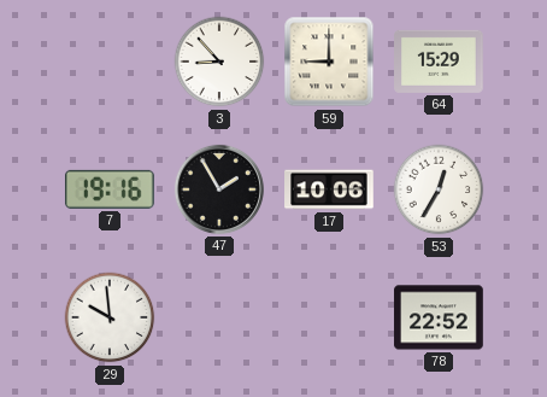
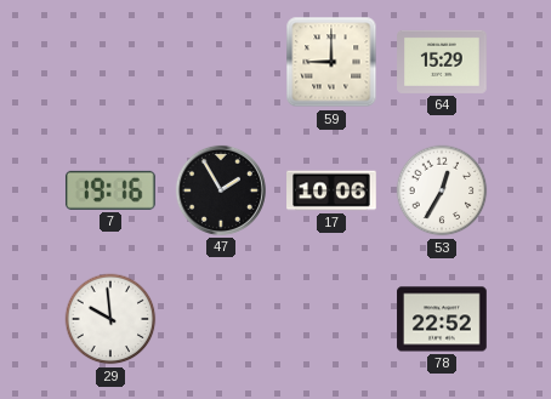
3: 8:53 -> none
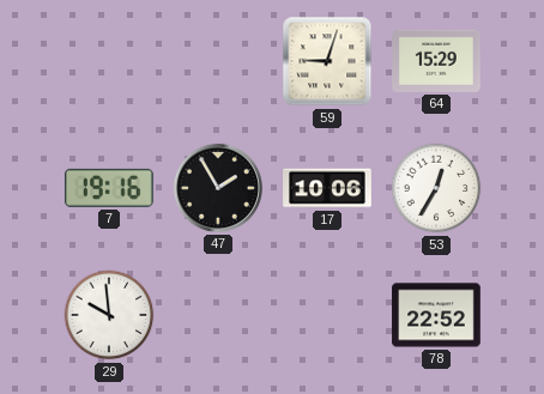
59: 9:00 -> 9:03
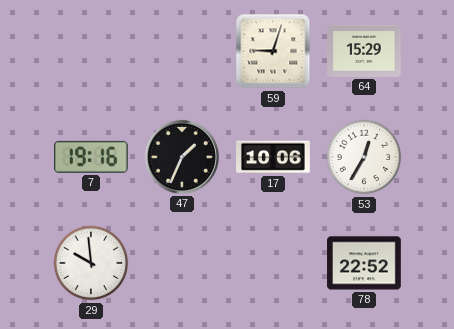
47: 1:55 -> 1:34
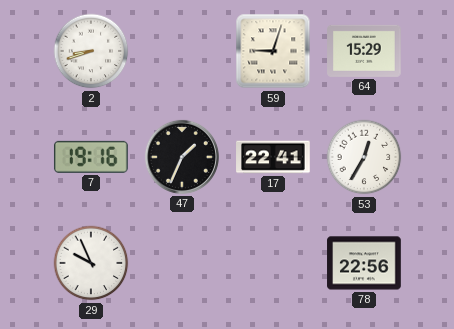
2: none -> 8:42
17: 10:06 -> 22:41
29: 9:59 -> 9:56
78: 22:52 -> 22:56
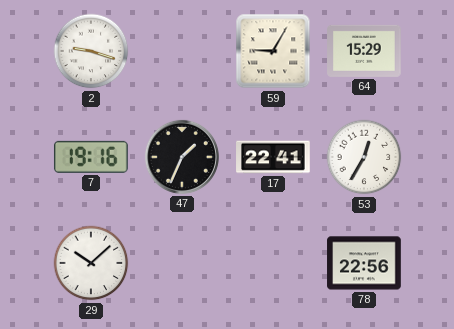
2: 8:42 -> 9:18
59: 9:03 -> 9:05
29: 9:56 -> 10:08
